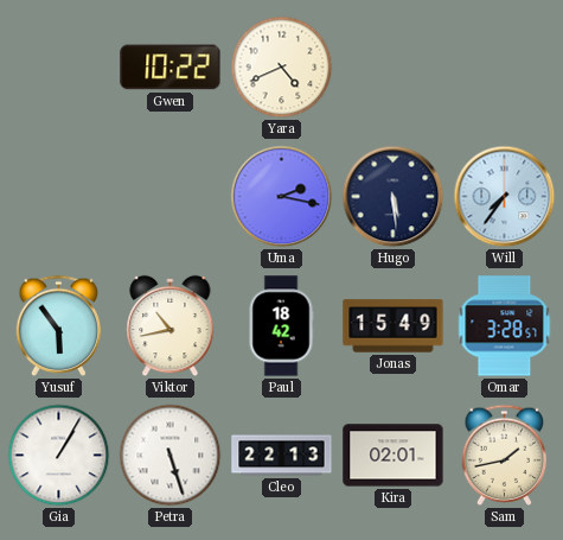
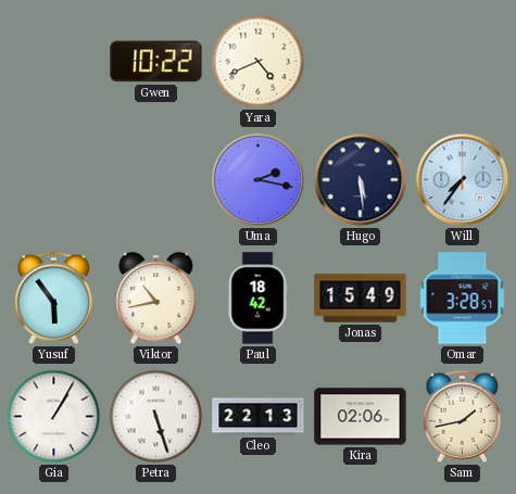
Kira: 02:01 -> 02:06
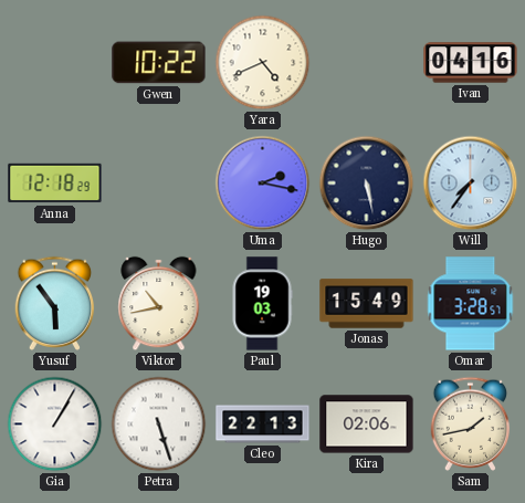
Ivan: none -> 04:16
Anna: none -> 12:18
Hugo: 5:29 -> 5:28
Paul: 18:42 -> 19:03
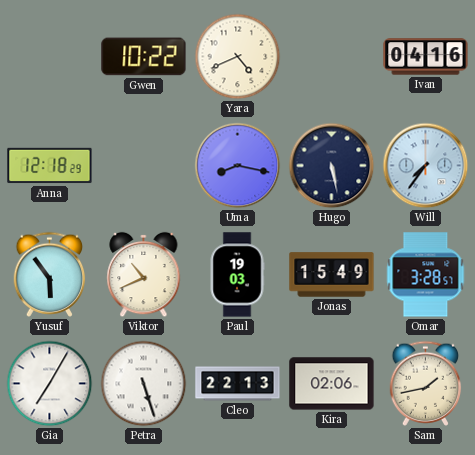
Uma: 2:17 -> 8:17
Viktor: 10:43 -> 10:41
Gia: 1:05 -> 7:05
